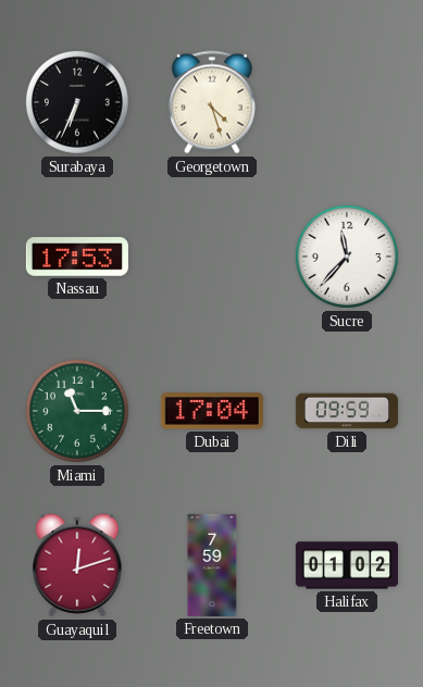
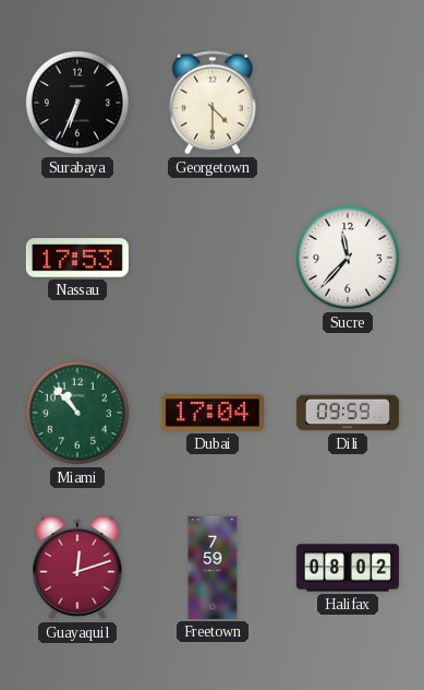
Georgetown: 4:27 -> 4:30
Miami: 11:15 -> 10:53
Halifax: 01:02 -> 08:02
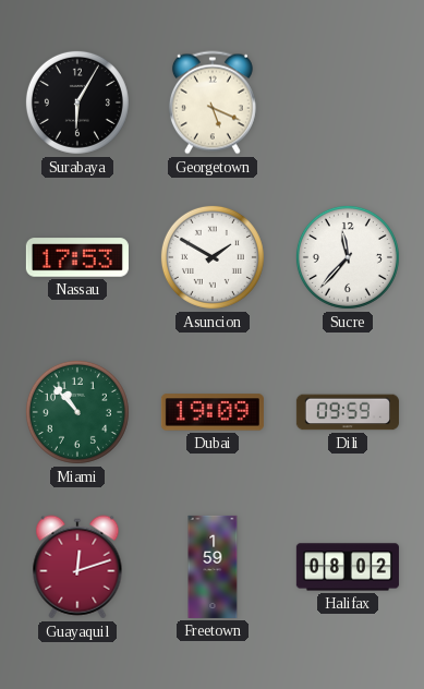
Surabaya: 6:34 -> 6:05
Georgetown: 4:30 -> 5:19
Asuncion: none -> 1:50
Dubai: 17:04 -> 19:09
Freetown: 7:59 -> 1:59
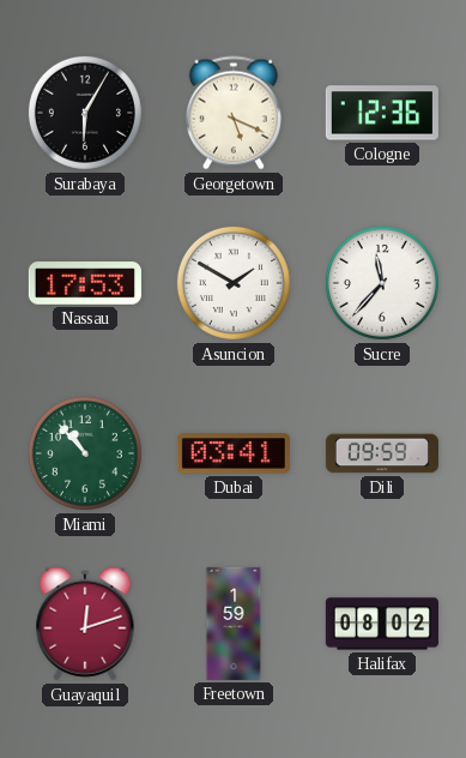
Cologne: none -> 12:36
Dubai: 19:09 -> 03:41
